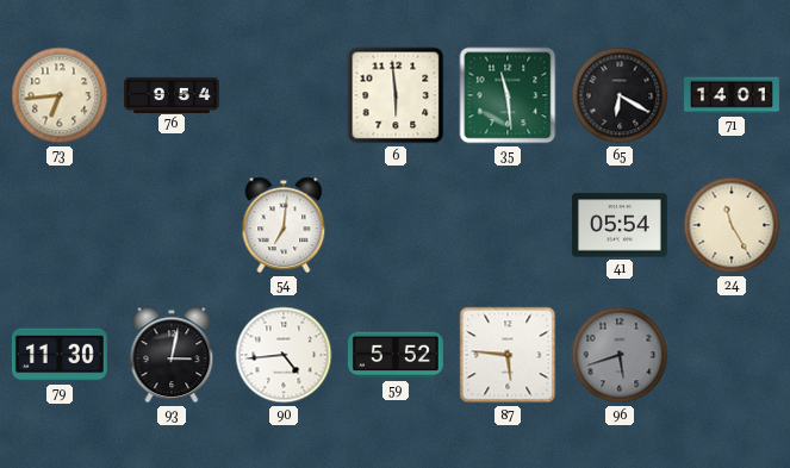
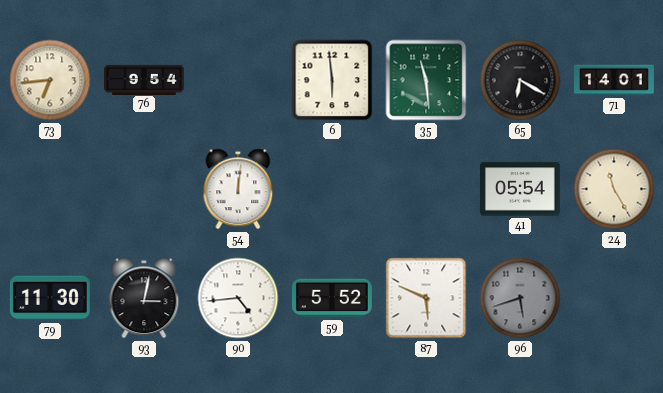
54: 7:01 -> 12:01
87: 5:46 -> 5:49
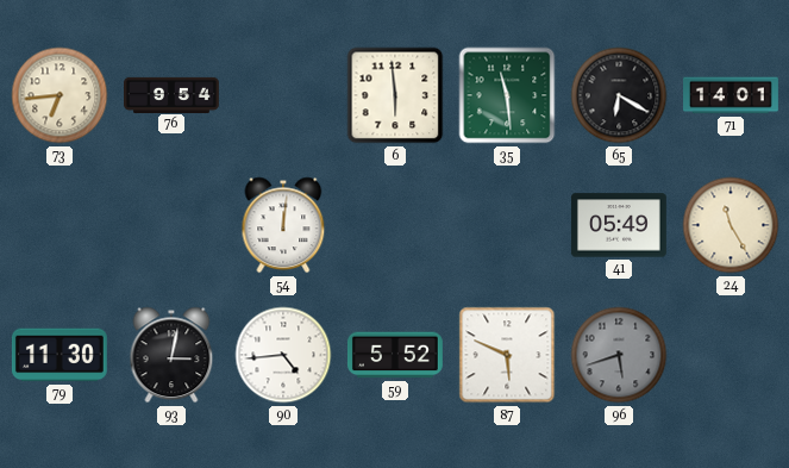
41: 05:54 -> 05:49
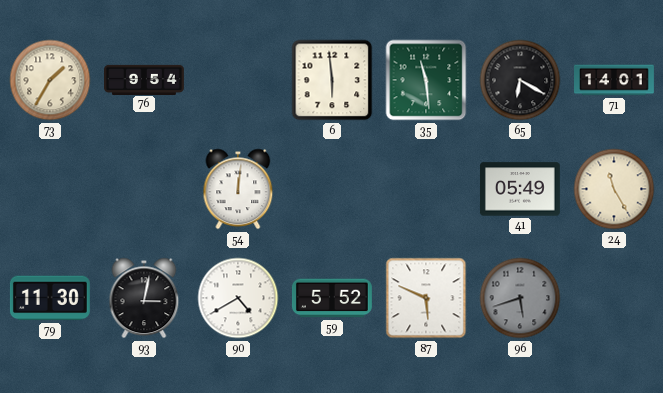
73: 6:44 -> 1:35
90: 4:44 -> 4:40
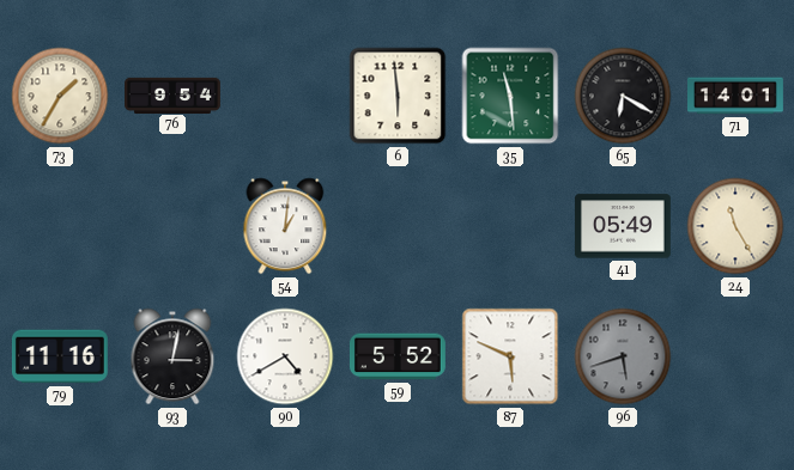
54: 12:01 -> 1:01
79: 11:30 -> 11:16
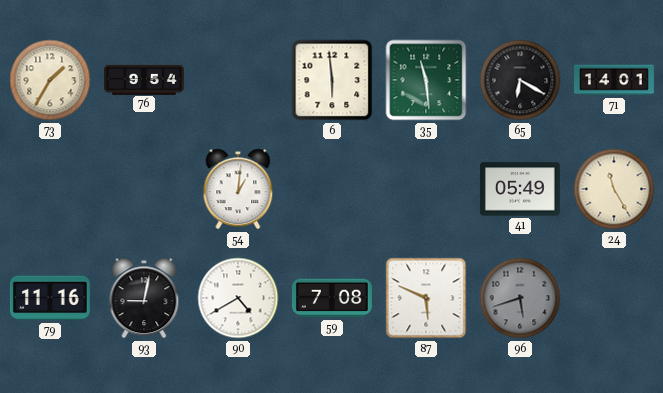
93: 3:02 -> 9:02
59: 5:52 -> 7:08
